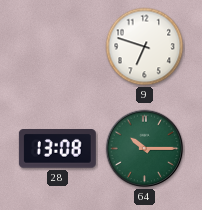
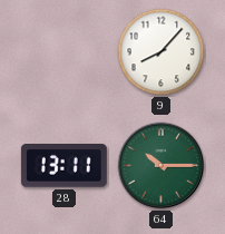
9: 6:48 -> 8:07
28: 13:08 -> 13:11
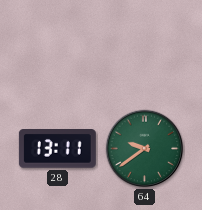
9: 8:07 -> none
64: 10:15 -> 9:39
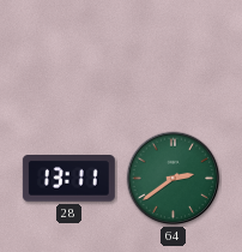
64: 9:39 -> 2:39
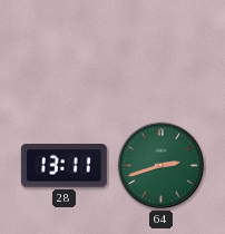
64: 2:39 -> 2:42
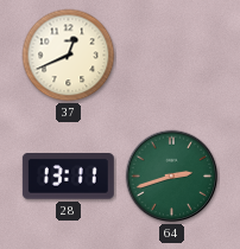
37: none -> 12:41
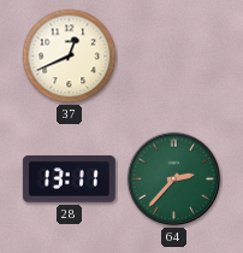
64: 2:42 -> 2:37
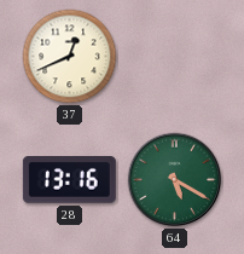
28: 13:11 -> 13:16
64: 2:37 -> 5:20
